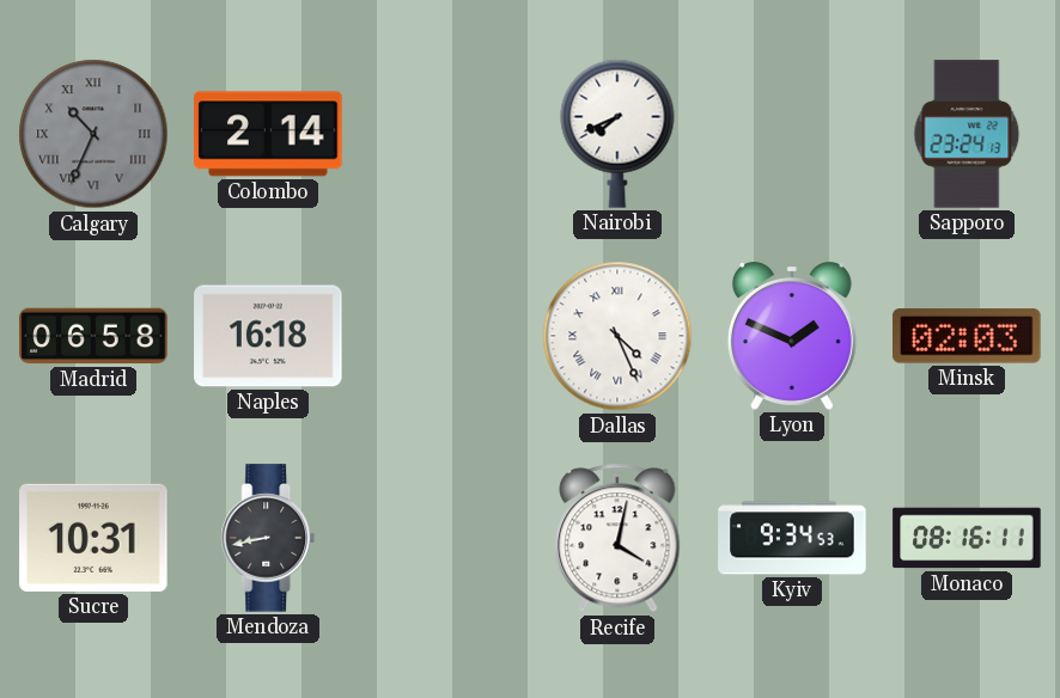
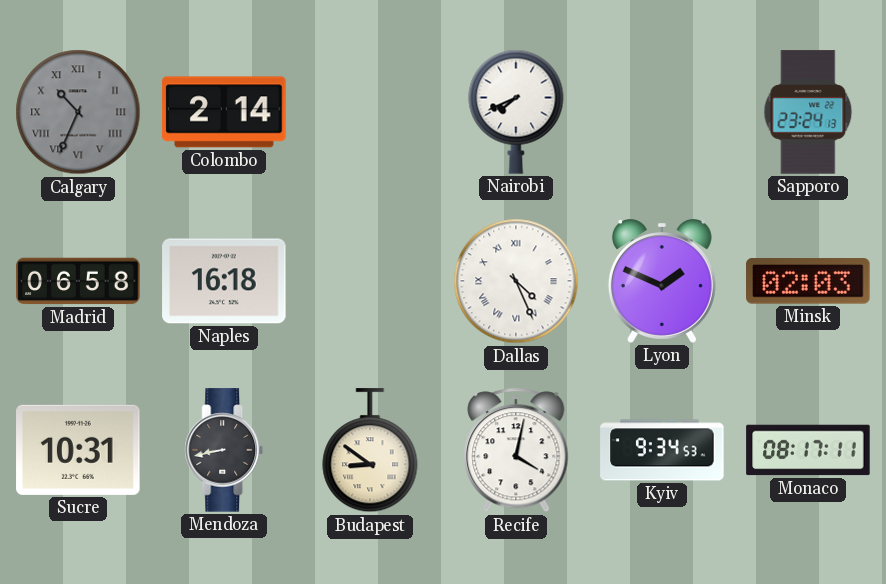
Budapest: none -> 8:51
Monaco: 08:16 -> 08:17
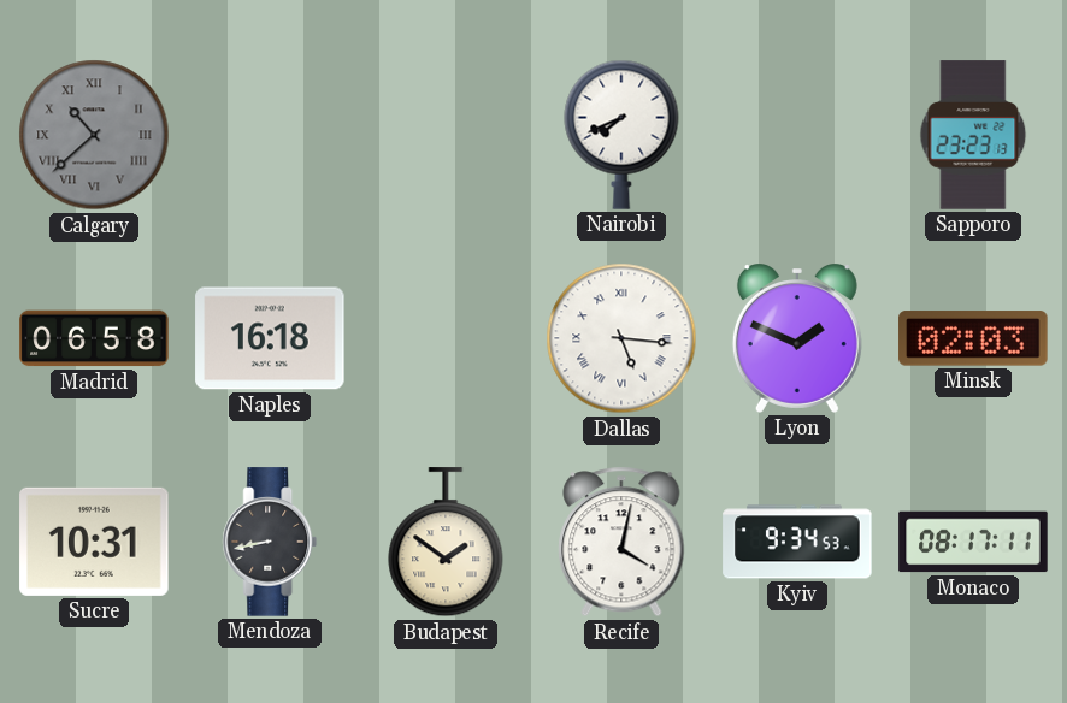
Calgary: 10:34 -> 10:38
Colombo: 2:14 -> none
Sapporo: 23:24 -> 23:23
Dallas: 4:26 -> 5:16
Budapest: 8:51 -> 1:51
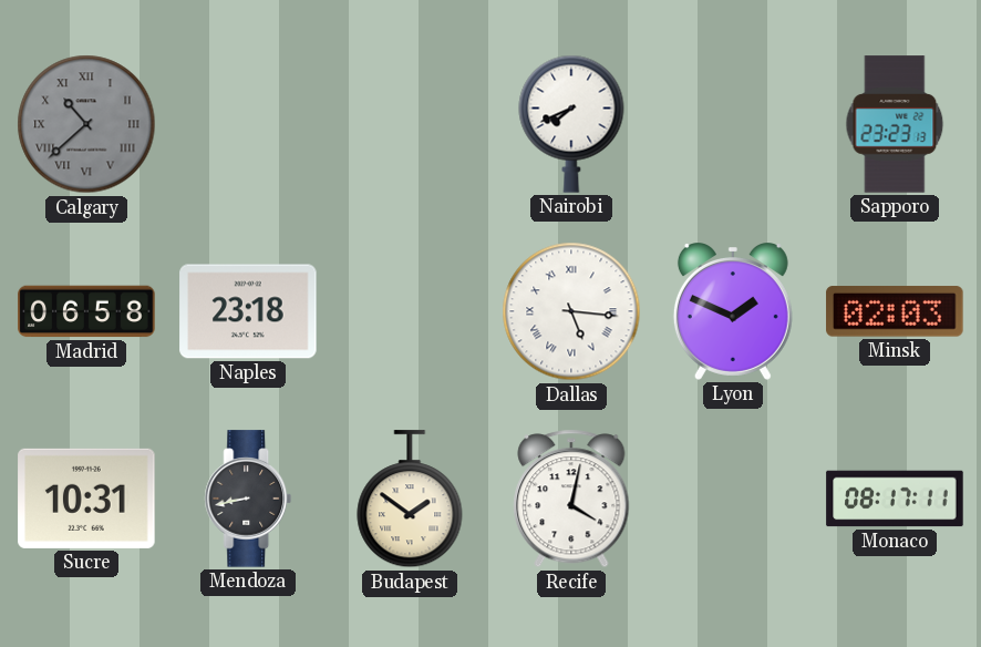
Naples: 16:18 -> 23:18
Kyiv: 9:34 -> none
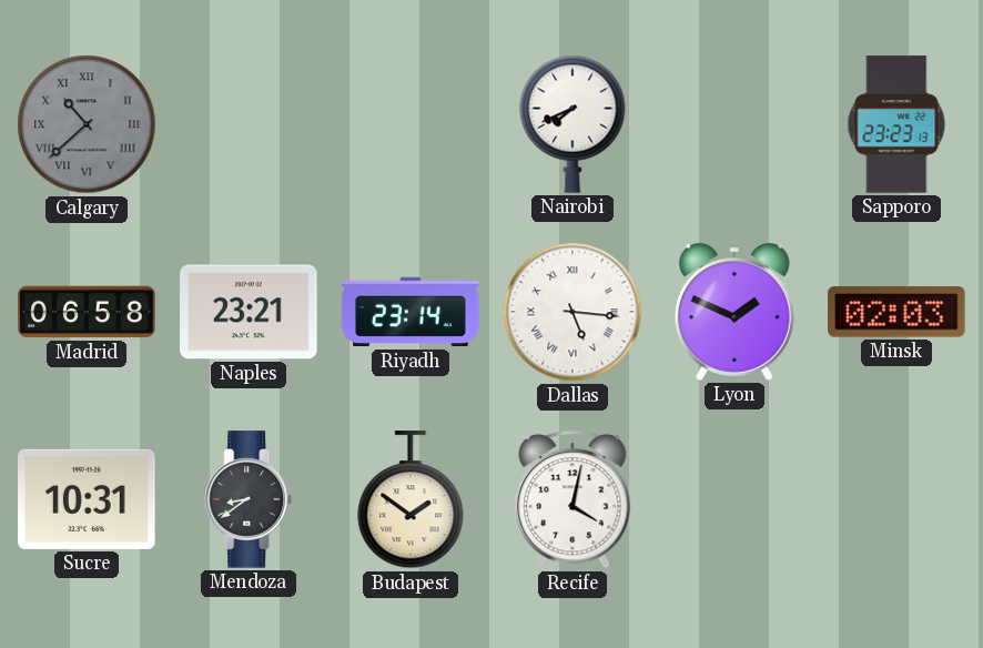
Naples: 23:18 -> 23:21
Riyadh: none -> 23:14
Mendoza: 8:43 -> 8:39
Monaco: 08:17 -> none
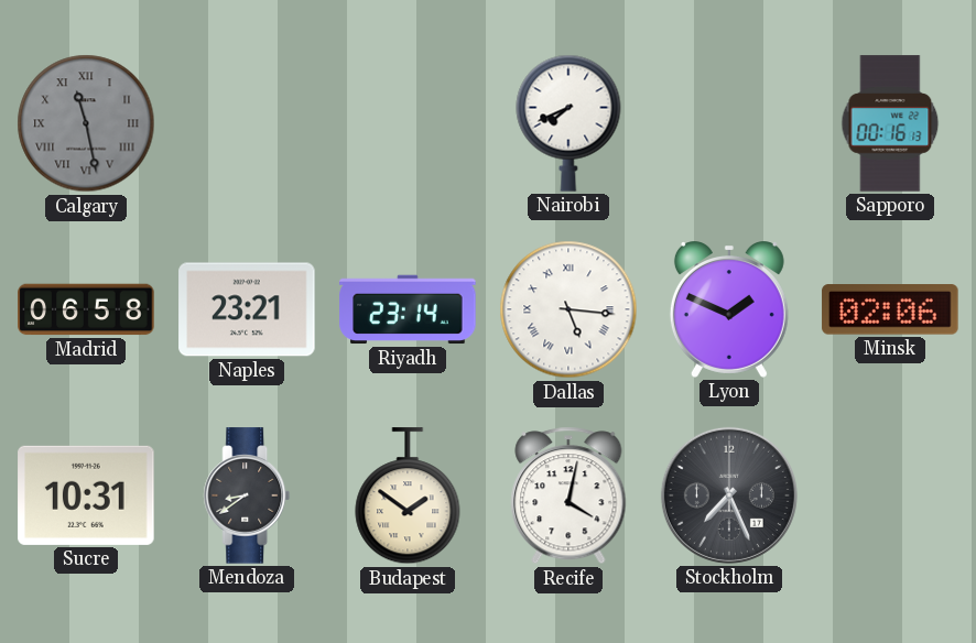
Calgary: 10:38 -> 11:28
Sapporo: 23:23 -> 00:16
Minsk: 02:03 -> 02:06
Stockholm: none -> 7:26
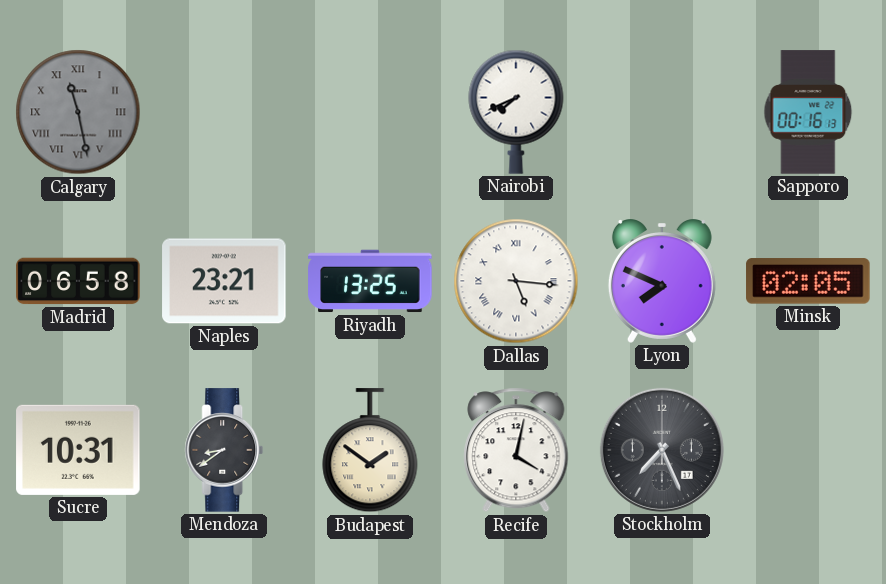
Riyadh: 23:14 -> 13:25
Lyon: 1:49 -> 7:49
Minsk: 02:06 -> 02:05
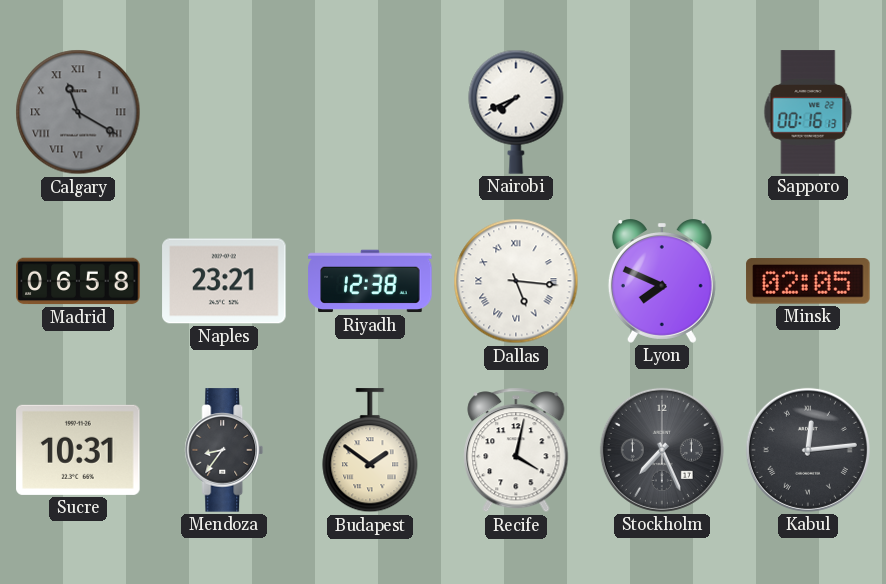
Calgary: 11:28 -> 11:20
Riyadh: 13:25 -> 12:38
Mendoza: 8:39 -> 8:36
Kabul: none -> 12:14
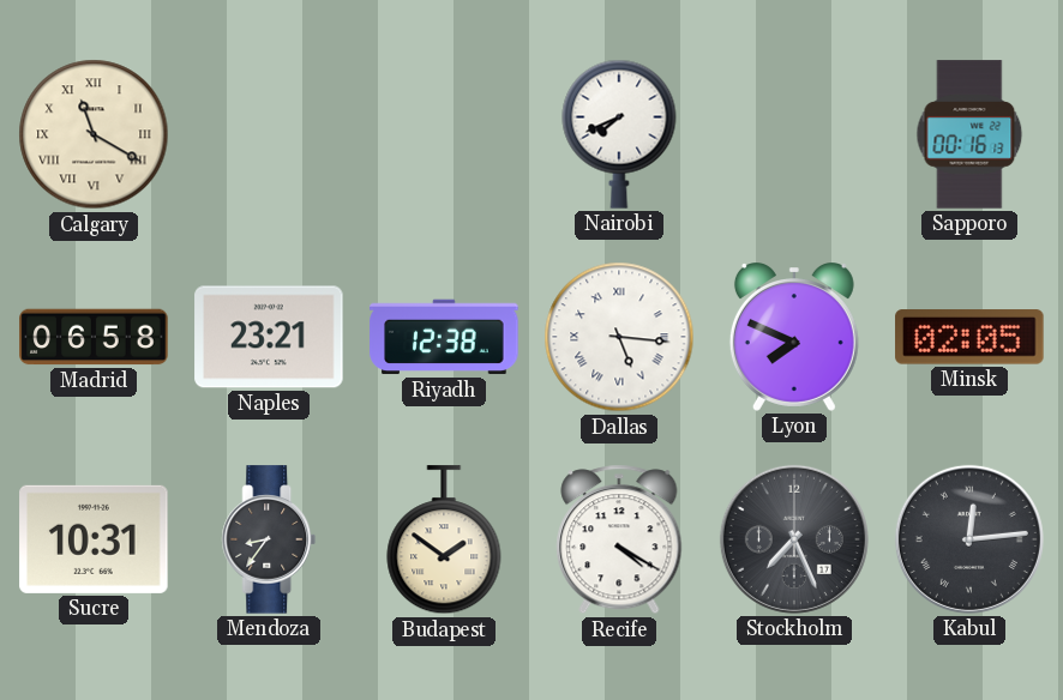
Calgary dial: grey -> cream
Recife: 4:02 -> 4:20
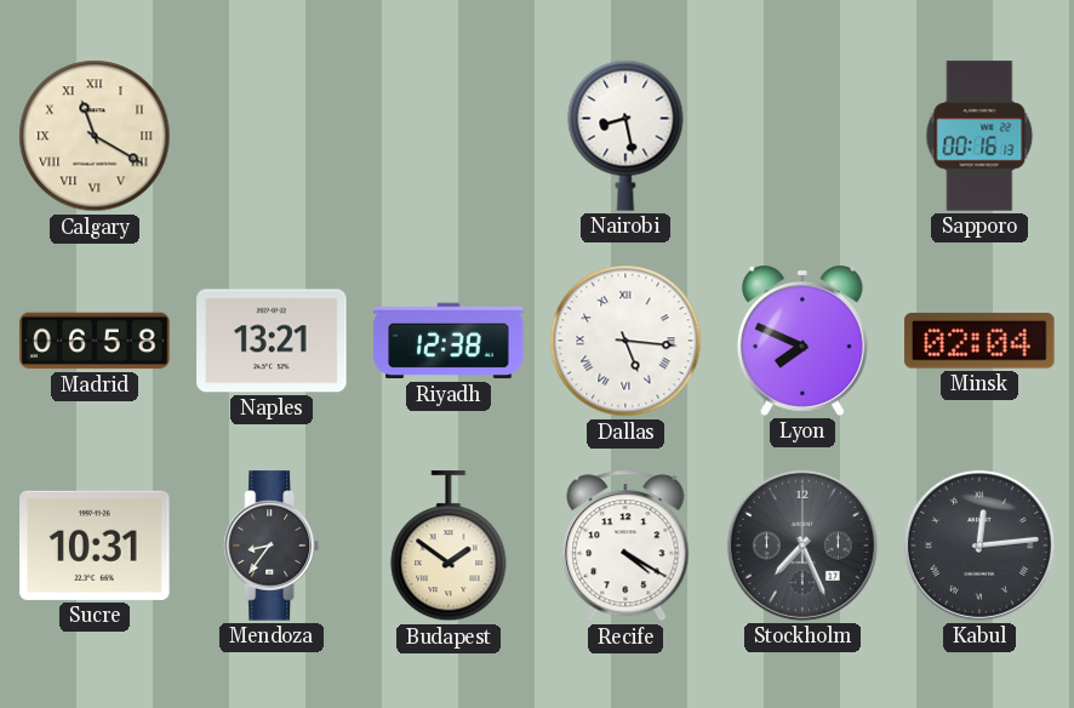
Nairobi: 7:41 -> 8:28
Naples: 23:21 -> 13:21
Minsk: 02:05 -> 02:04
